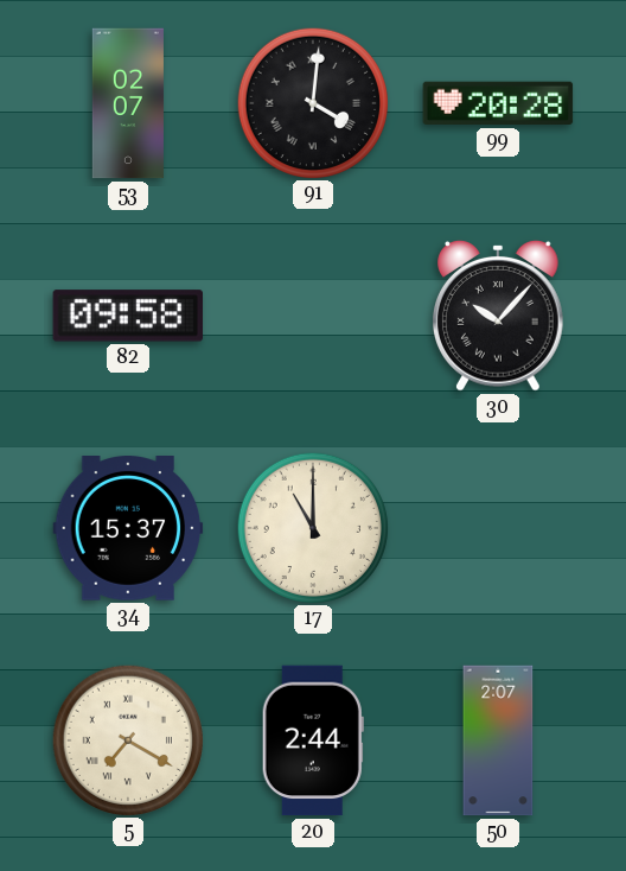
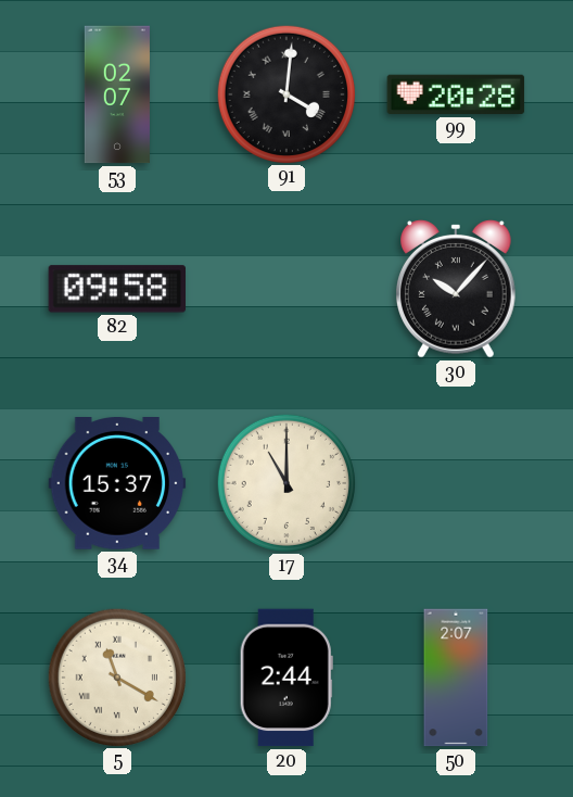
5: 7:20 -> 11:20
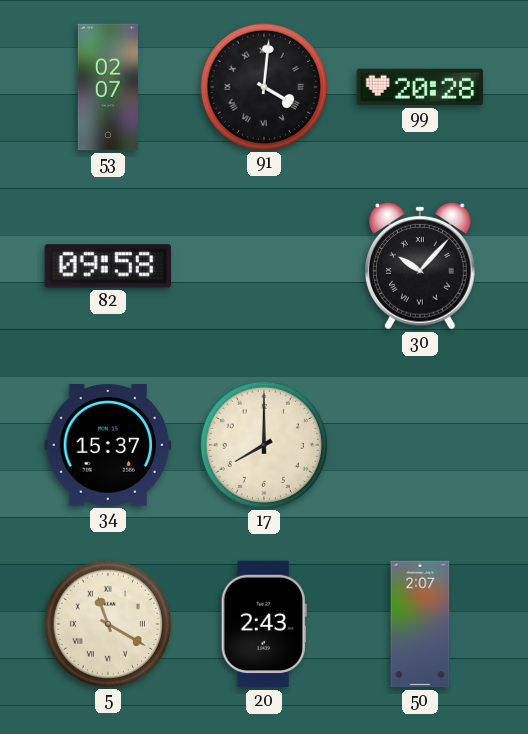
17: 11:00 -> 8:00
20: 2:44 -> 2:43
